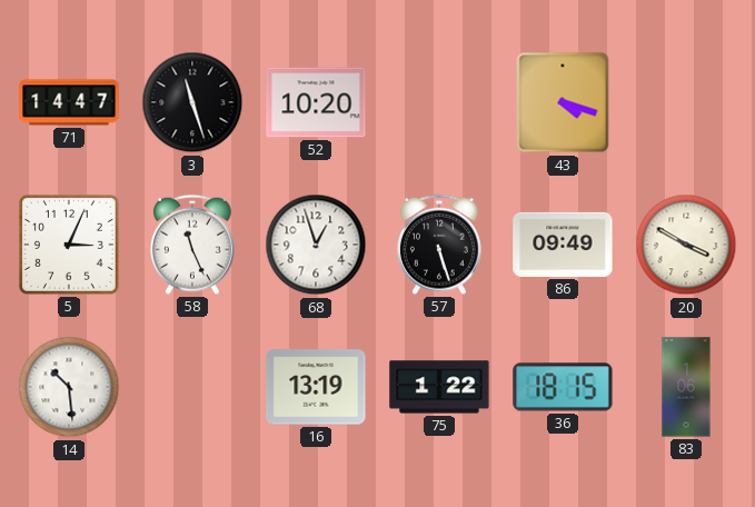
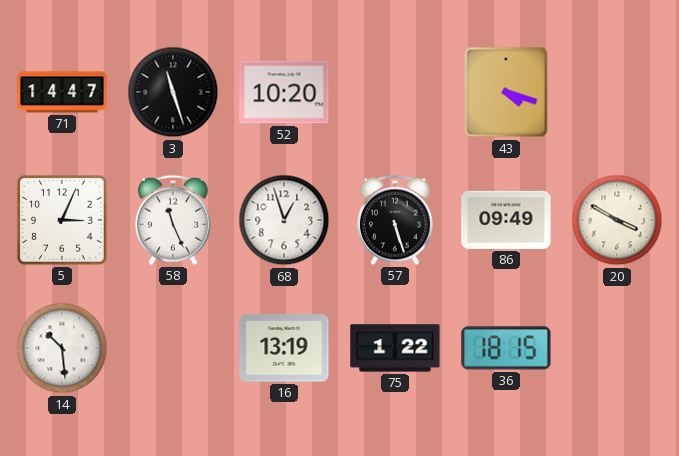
83: 1:06 -> none
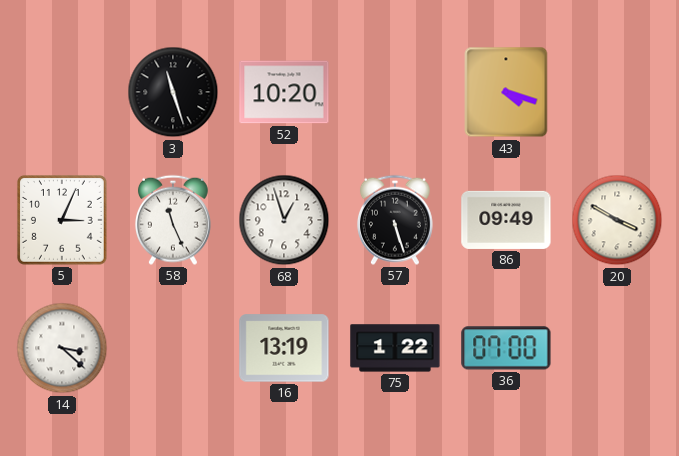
71: 14:47 -> none
14: 10:29 -> 3:22
36: 18:15 -> 07:00
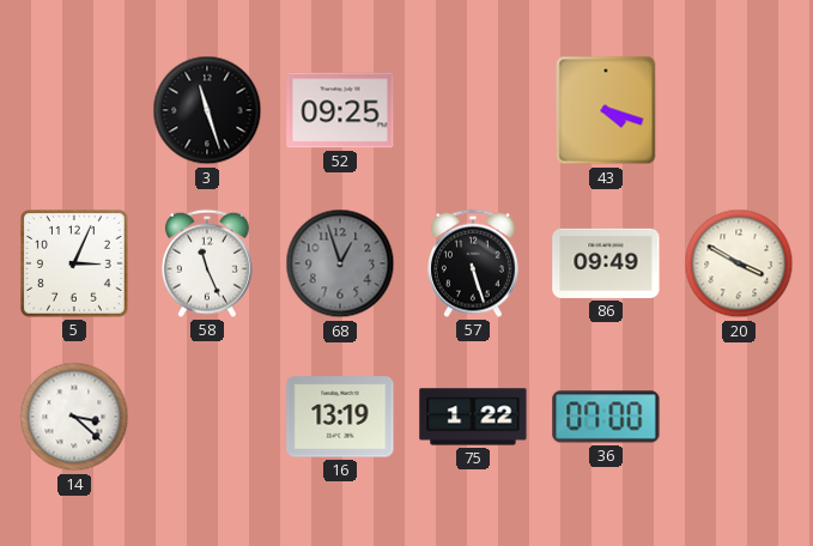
52: 10:20 -> 09:25
68 dial: white -> grey
